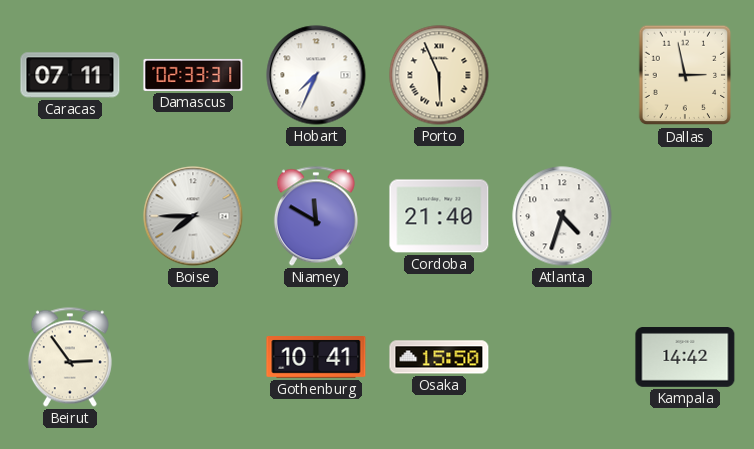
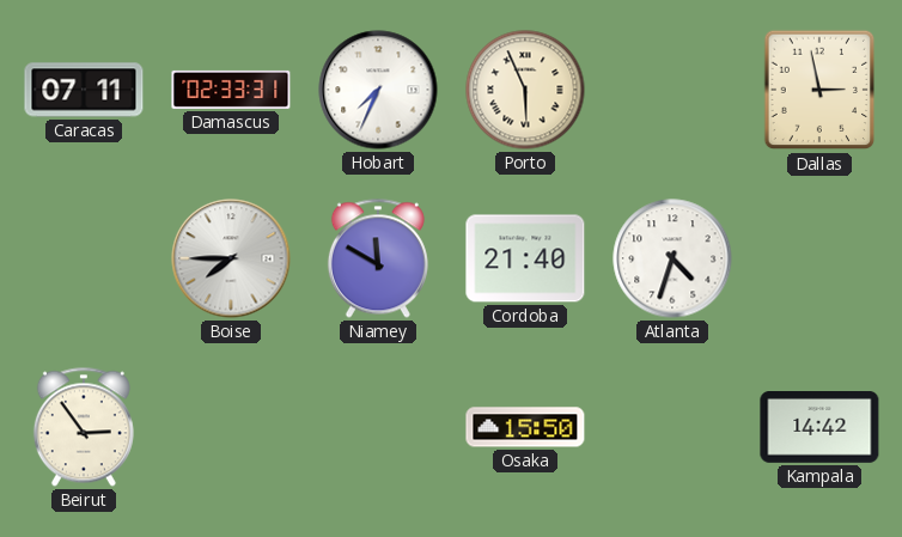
Gothenburg: 10:41 -> none
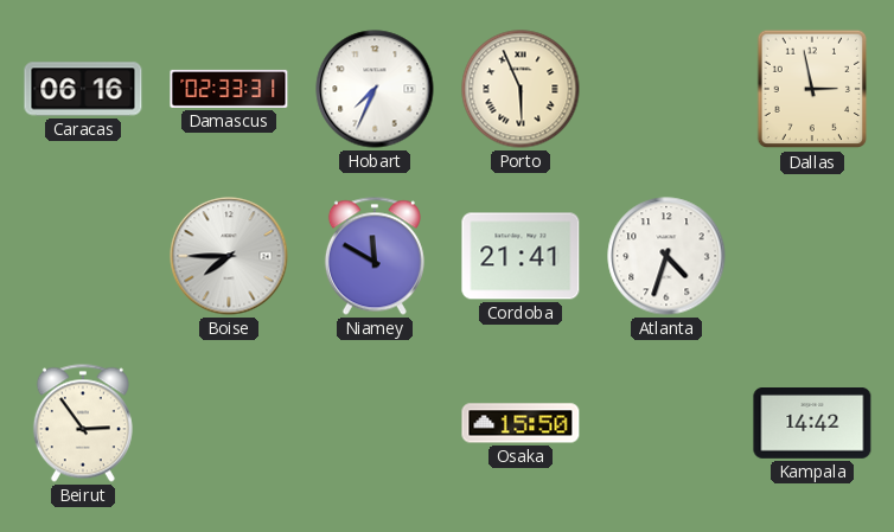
Caracas: 07:11 -> 06:16
Cordoba: 21:40 -> 21:41
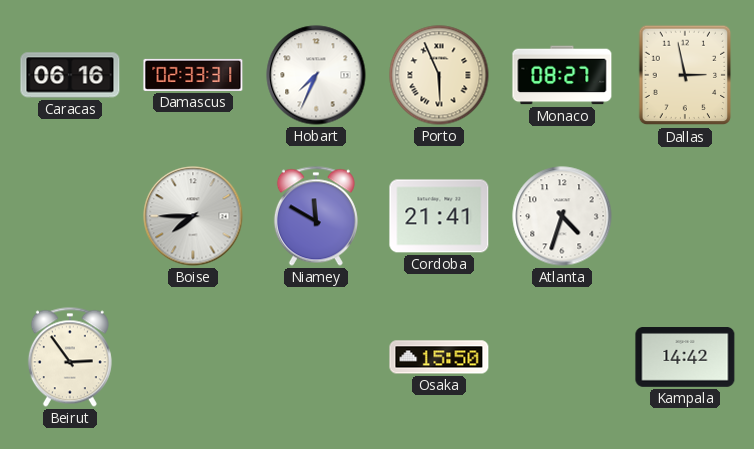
Monaco: none -> 08:27
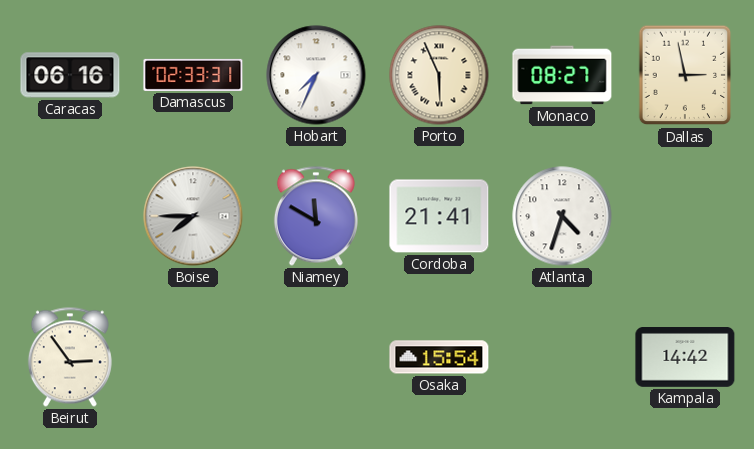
Osaka: 15:50 -> 15:54
